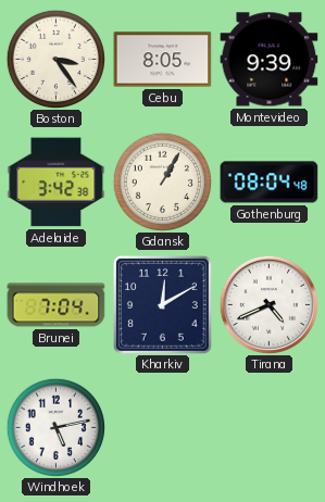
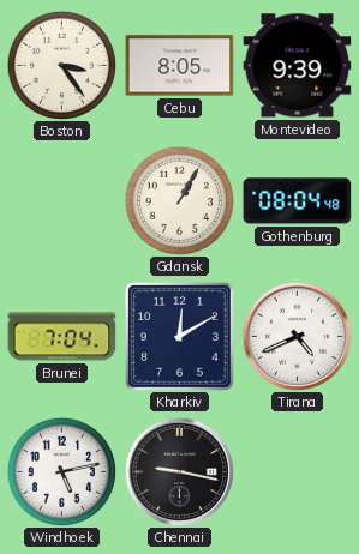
Adelaide: 3:42 -> none
Chennai: none -> 9:17
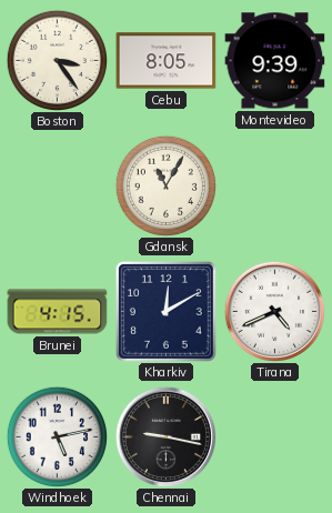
Gdansk: 1:05 -> 11:05
Gothenburg: 08:04 -> none
Brunei: 7:04 -> 4:15
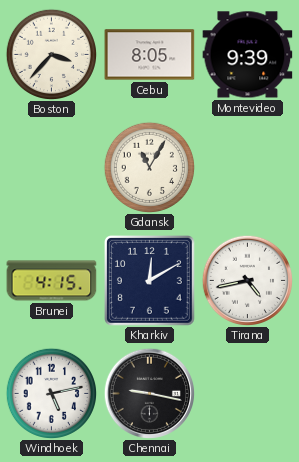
Boston: 3:24 -> 3:37
Tirana: 4:41 -> 4:43
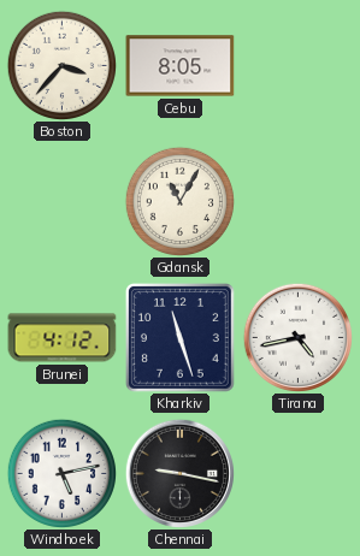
Montevideo: 9:39 -> none
Brunei: 4:15 -> 4:12
Kharkiv: 12:10 -> 11:27
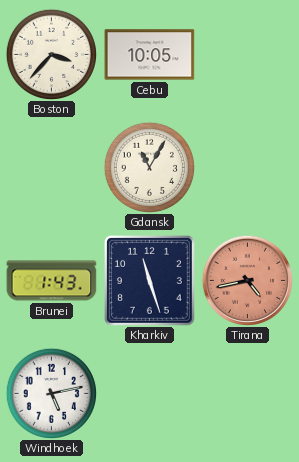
Cebu: 8:05 -> 10:05
Brunei: 4:12 -> 1:43
Tirana dial: white -> salmon
Chennai: 9:17 -> none
